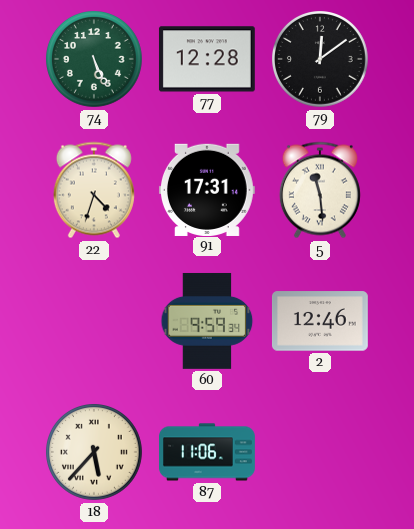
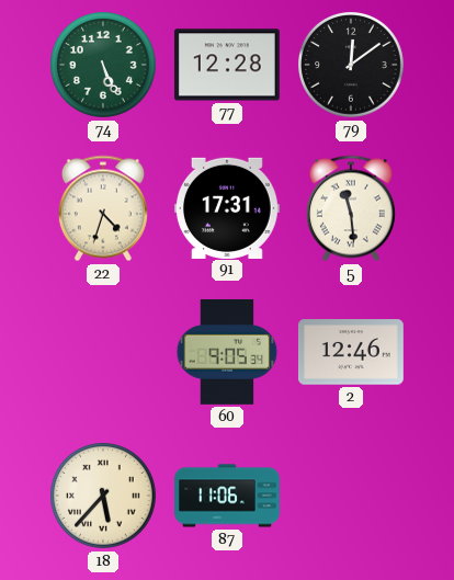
60: 9:59 -> 9:05
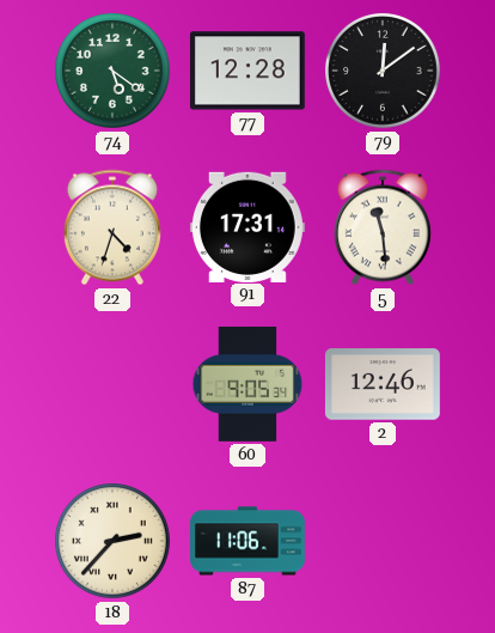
74: 5:26 -> 5:21
18: 5:37 -> 2:37
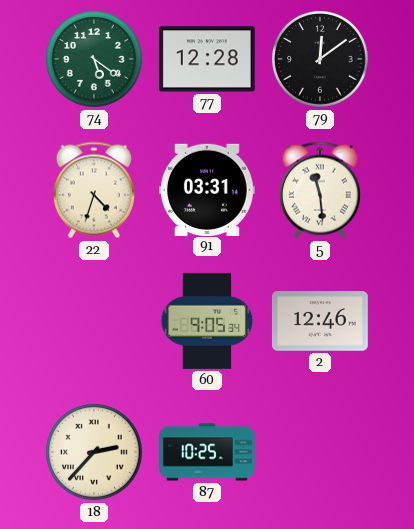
91: 17:31 -> 03:31
87: 11:06 -> 10:25
